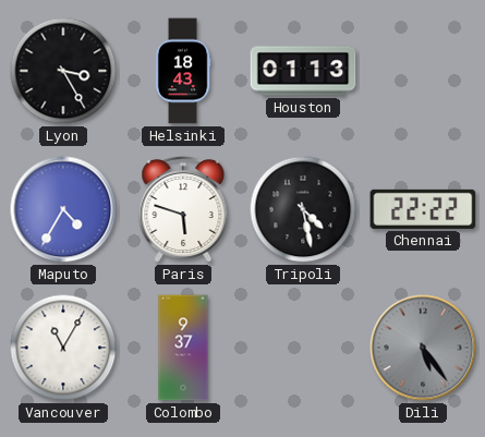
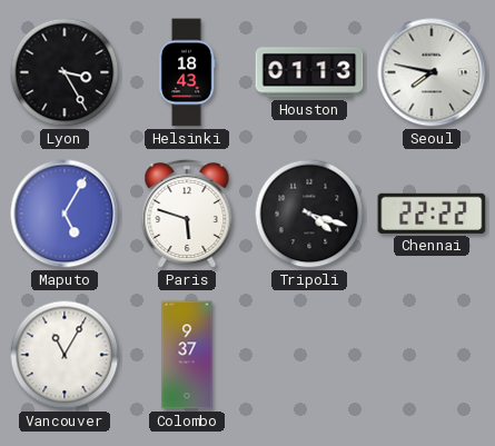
Seoul: none -> 7:47
Maputo: 4:35 -> 5:05
Tripoli: 4:28 -> 4:18
Dili: 5:24 -> none
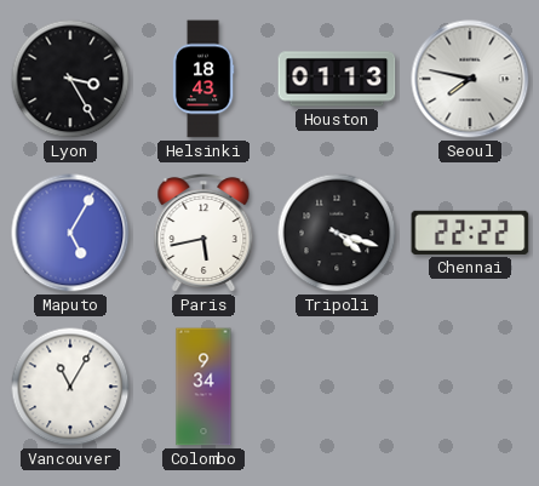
Paris: 5:48 -> 5:43
Colombo: 9:37 -> 9:34
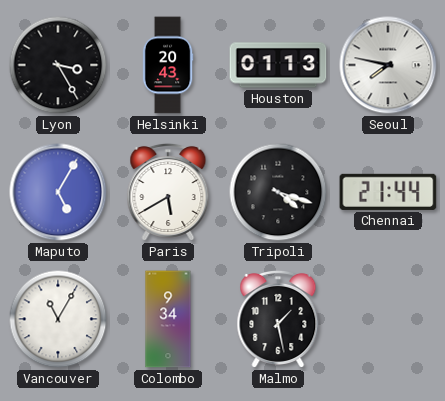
Helsinki: 18:43 -> 20:43
Paris: 5:43 -> 5:40
Chennai: 22:22 -> 21:44
Malmo: none -> 1:28
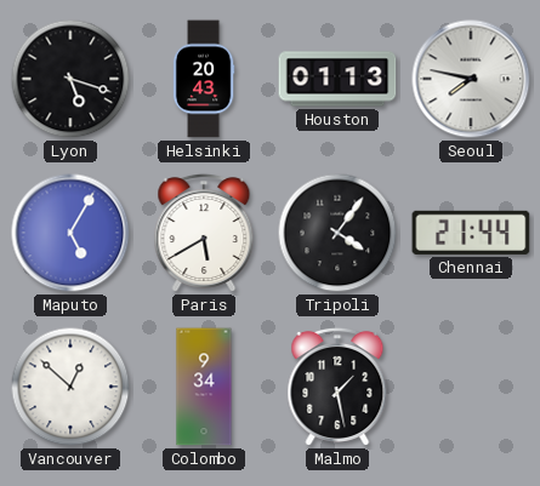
Lyon: 3:25 -> 5:18
Tripoli: 4:18 -> 4:06
Vancouver: 11:05 -> 12:52
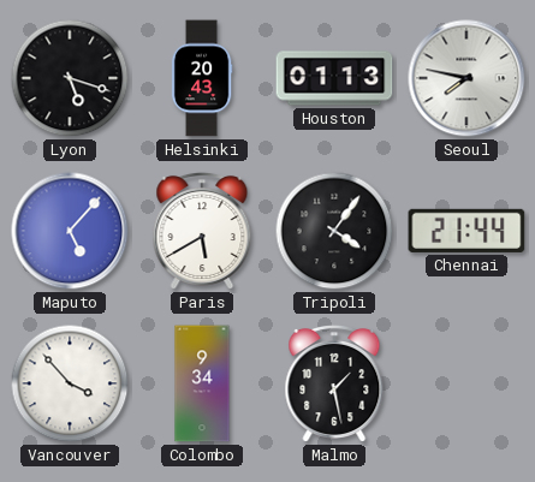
Maputo: 5:05 -> 5:07
Vancouver: 12:52 -> 3:53
